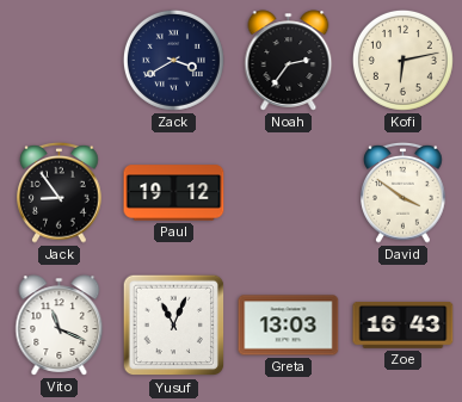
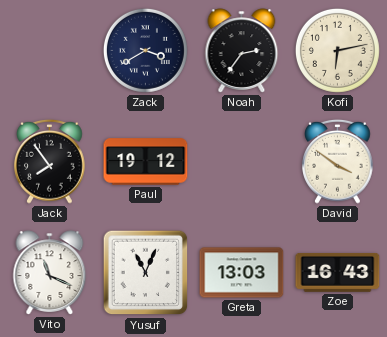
Jack: 8:54 -> 7:54
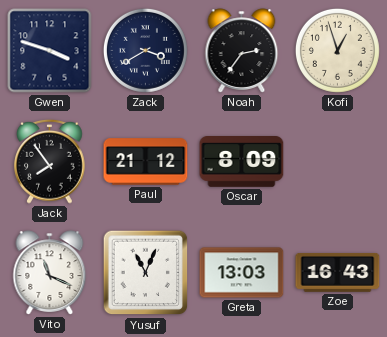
Gwen: none -> 3:48
Kofi: 6:13 -> 12:57
Paul: 19:12 -> 21:12
Oscar: none -> 8:09
David: 3:51 -> none
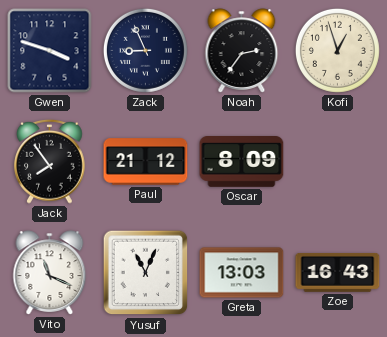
Zack: 3:40 -> 8:56
